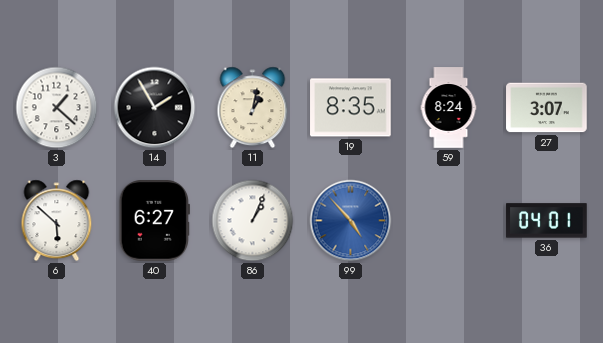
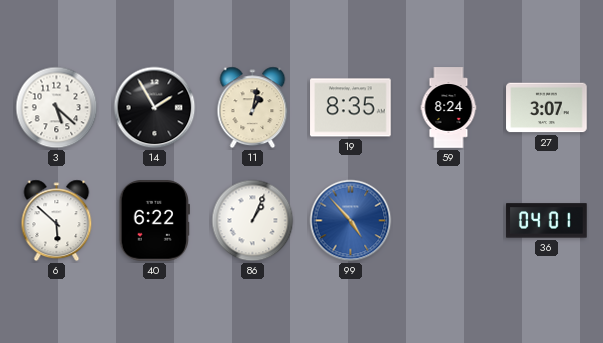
3: 1:22 -> 5:22
40: 6:27 -> 6:22
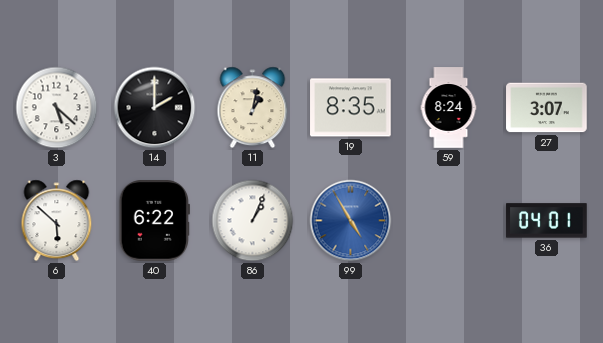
14: 1:55 -> 2:00
99: 4:53 -> 4:55
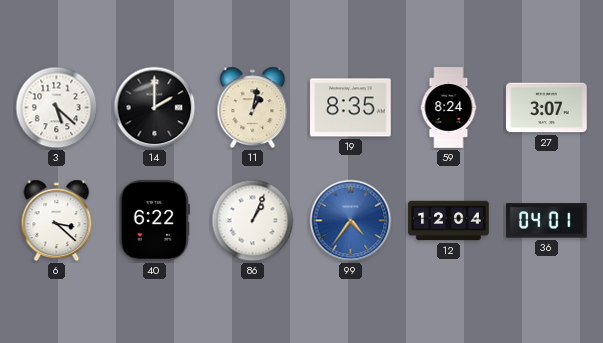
6: 5:52 -> 3:22
99: 4:55 -> 4:36
12: none -> 12:04
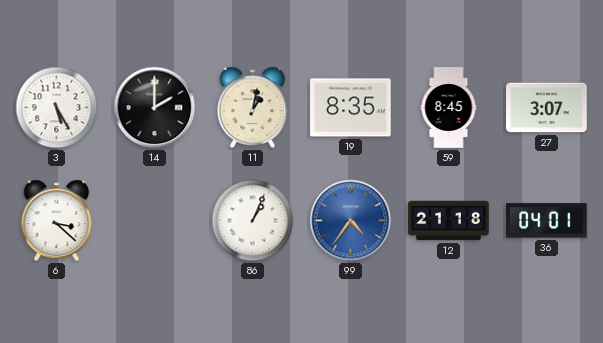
3: 5:22 -> 5:25
59: 8:24 -> 8:45
40: 6:22 -> none
12: 12:04 -> 21:18
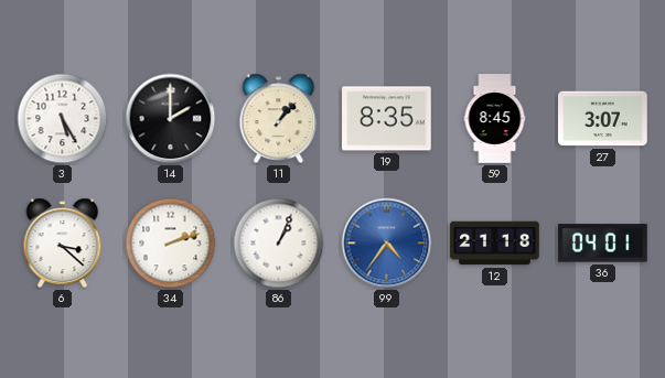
11: 1:02 -> 1:07
34: none -> 2:12
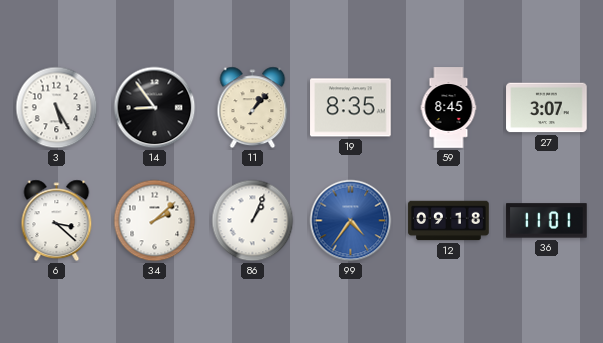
14: 2:00 -> 8:54
34: 2:12 -> 2:08
12: 21:18 -> 09:18
36: 04:01 -> 11:01
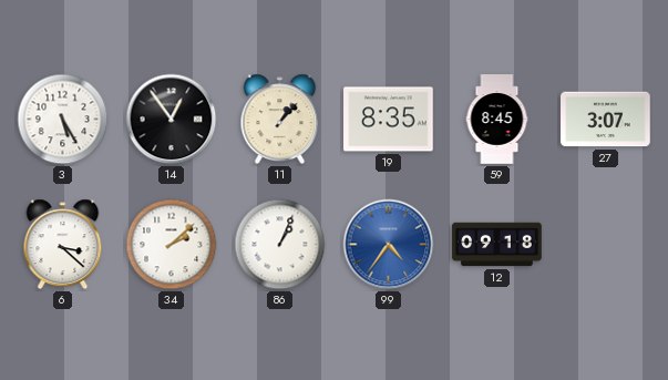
14: 8:54 -> 12:54
36: 11:01 -> none
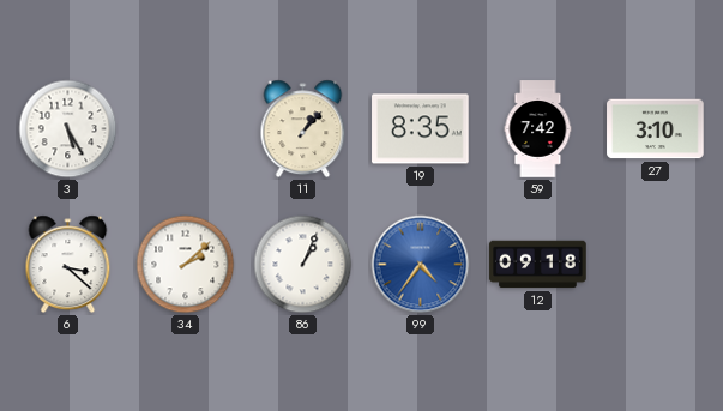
14: 12:54 -> none
59: 8:45 -> 7:42
27: 3:07 -> 3:10
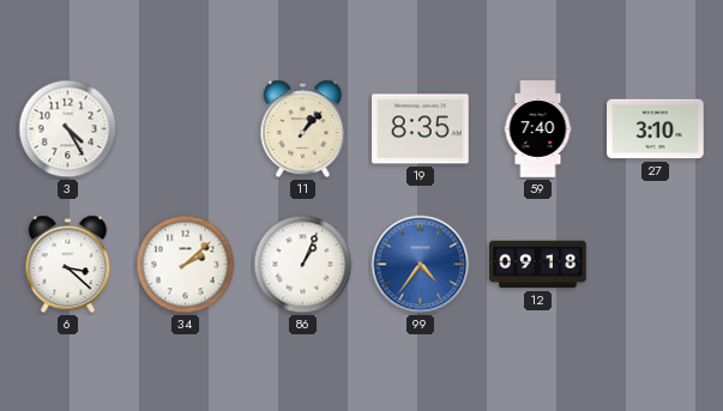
3: 5:25 -> 4:25
59: 7:42 -> 7:40
